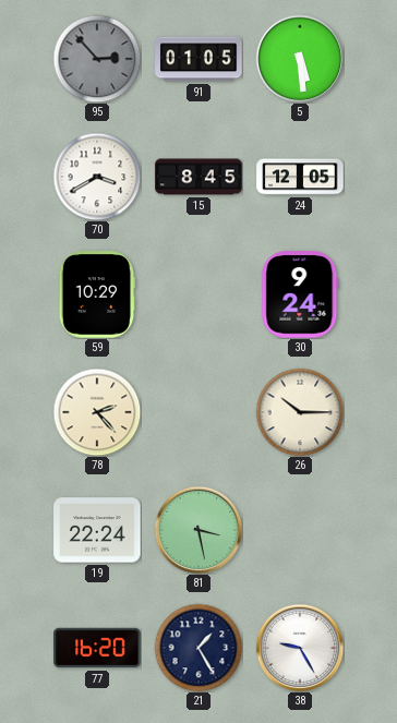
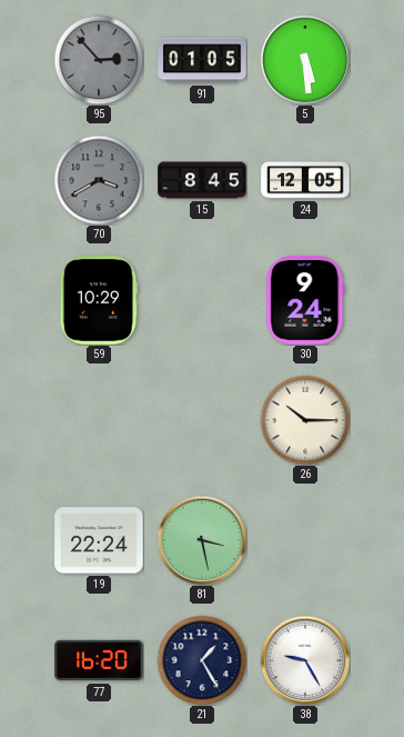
70 dial: white -> grey
78: 2:23 -> none
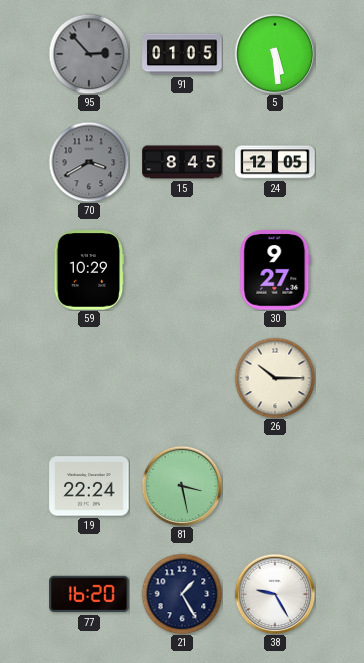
30: 9:24 -> 9:27
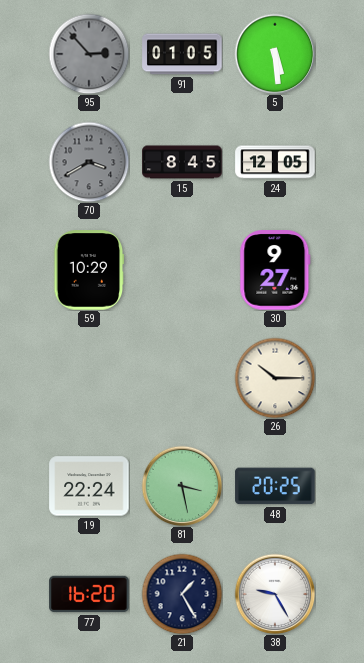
48: none -> 20:25
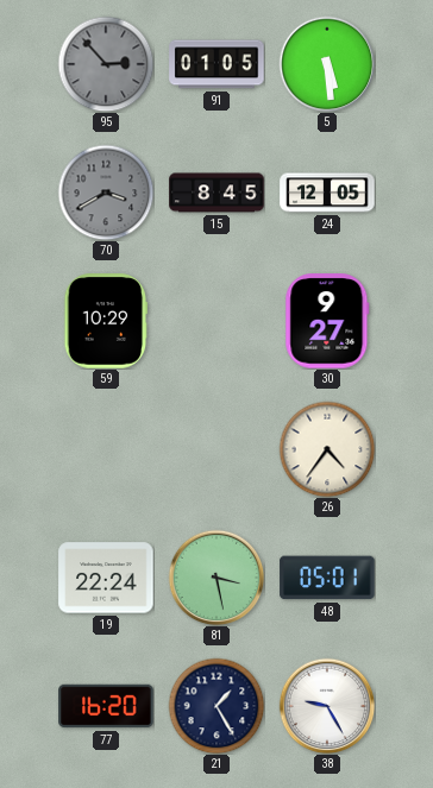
26: 10:15 -> 4:36
48: 20:25 -> 05:01
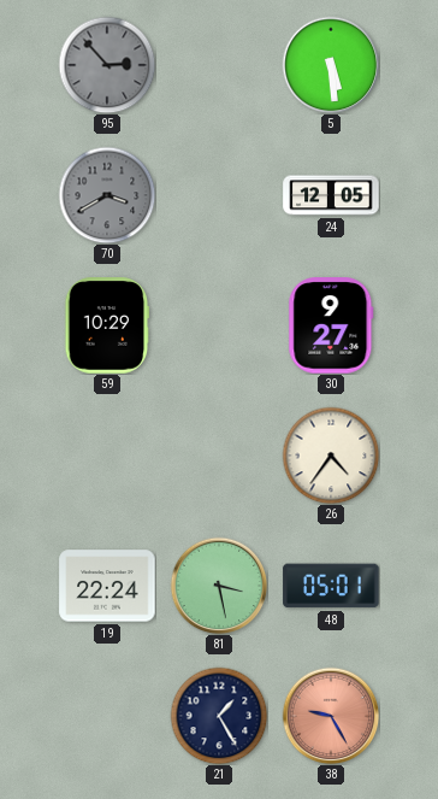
91: 01:05 -> none
15: 8:45 -> none
77: 16:20 -> none
38 dial: white -> salmon
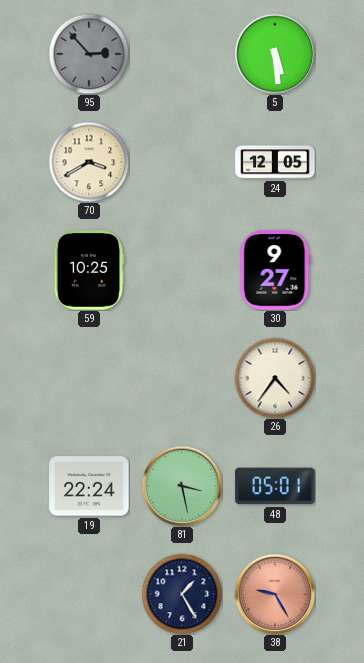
70 dial: grey -> cream
59: 10:29 -> 10:25
